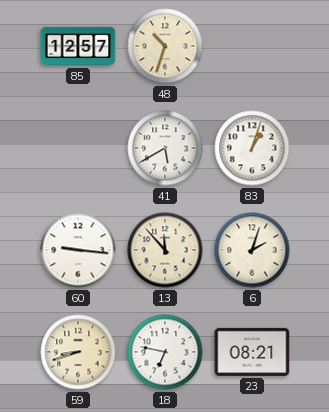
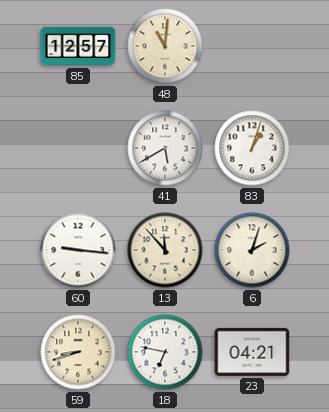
48: 10:33 -> 11:01
23: 08:21 -> 04:21
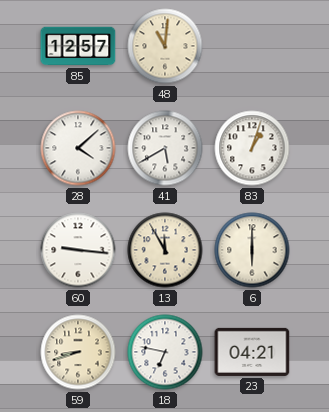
28: none -> 4:08
13: 11:53 -> 11:55
6: 2:03 -> 6:00
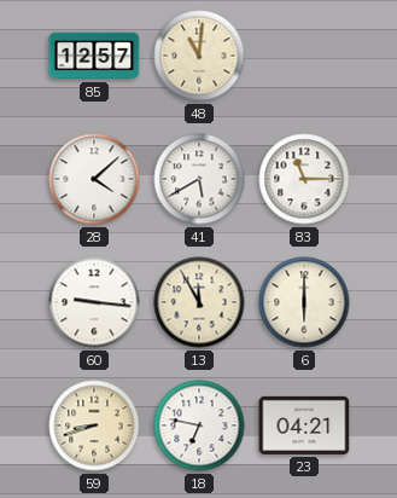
83: 1:03 -> 11:15
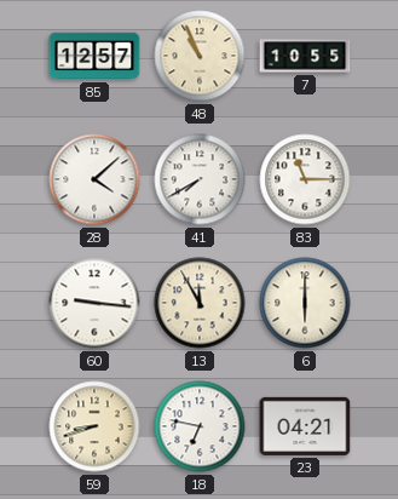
48: 11:01 -> 10:56
7: none -> 10:55
41: 5:40 -> 7:40
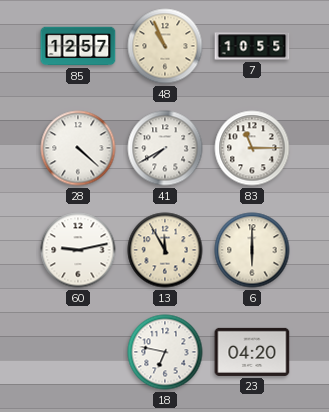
28: 4:08 -> 4:22
60: 9:16 -> 9:13
59: 8:42 -> none
23: 04:21 -> 04:20
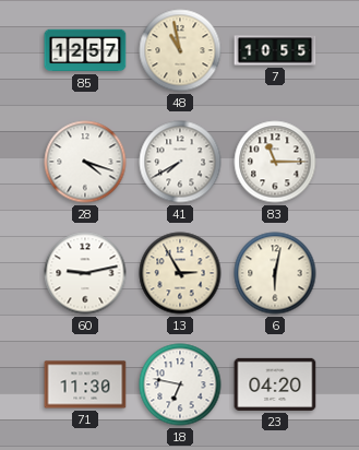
48: 10:56 -> 10:58
28: 4:22 -> 4:18
13: 11:55 -> 2:55
6: 6:00 -> 6:02
71: none -> 11:30
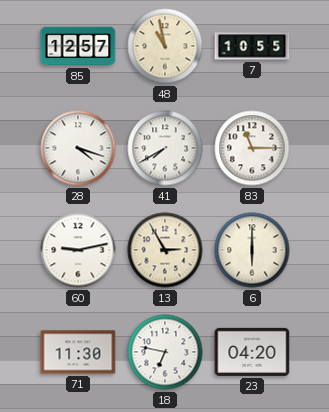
6: 6:02 -> 6:00
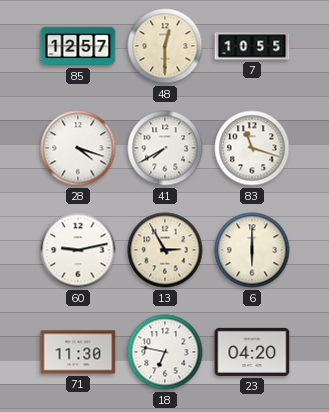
48: 10:58 -> 12:30
83: 11:15 -> 11:18
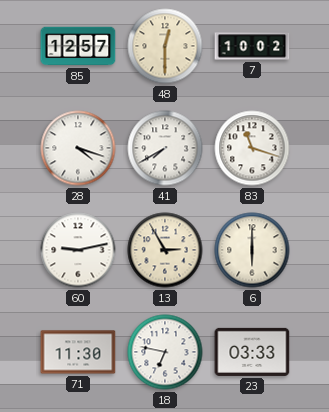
7: 10:55 -> 10:02
23: 04:20 -> 03:33
